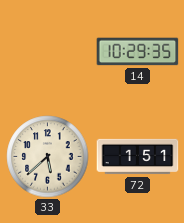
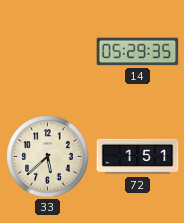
14: 10:29 -> 05:29
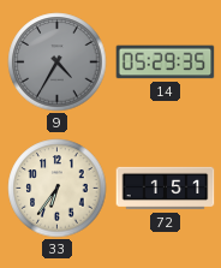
9: none -> 4:35
33: 5:38 -> 6:36
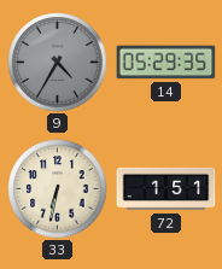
33: 6:36 -> 6:32
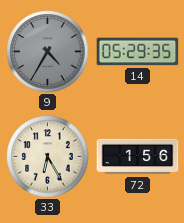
33: 6:32 -> 6:25
72: 1:51 -> 1:56
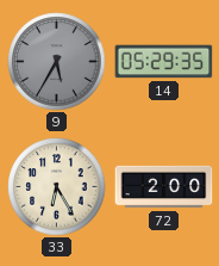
9: 4:35 -> 5:35
72: 1:56 -> 2:00
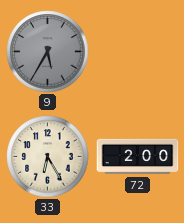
14: 05:29 -> none
